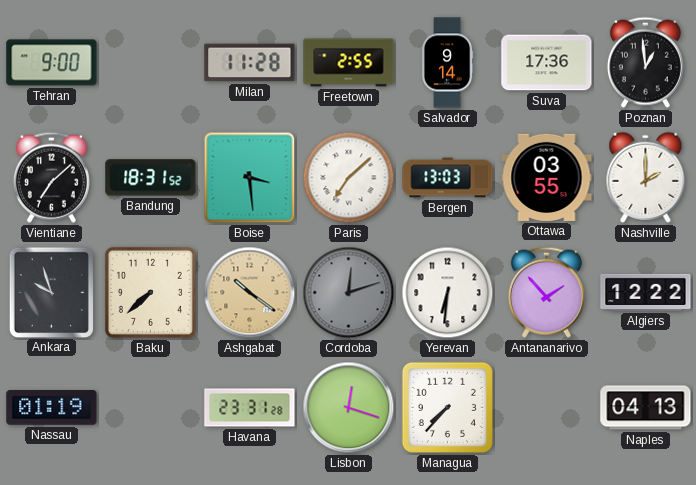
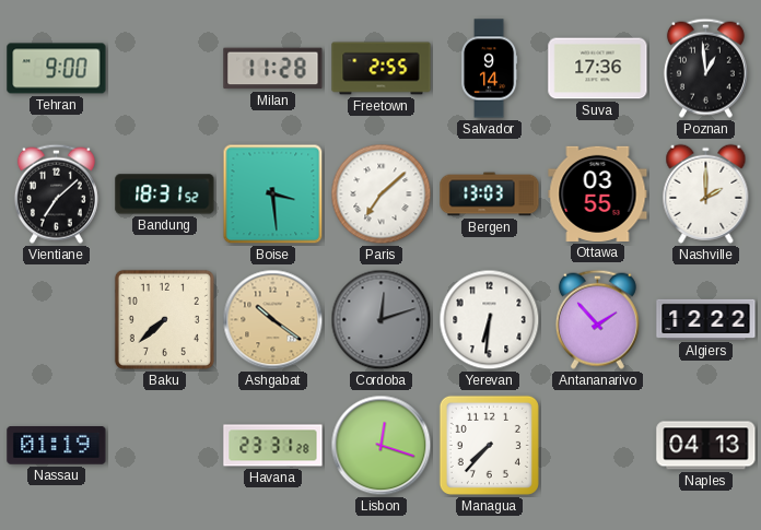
Ankara: 9:57 -> none
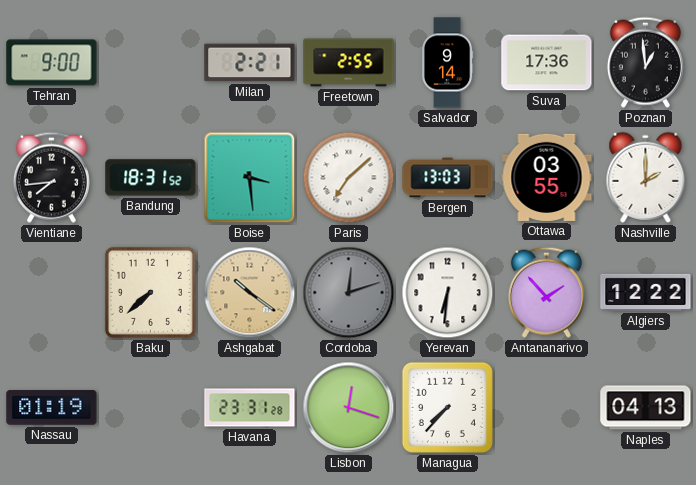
Milan: 11:28 -> 2:21
Vientiane: 7:08 -> 7:44
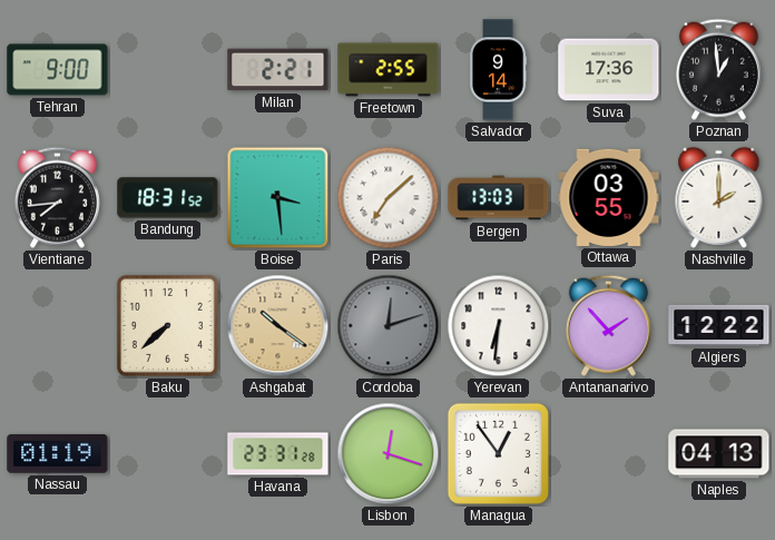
Managua: 7:37 -> 12:54
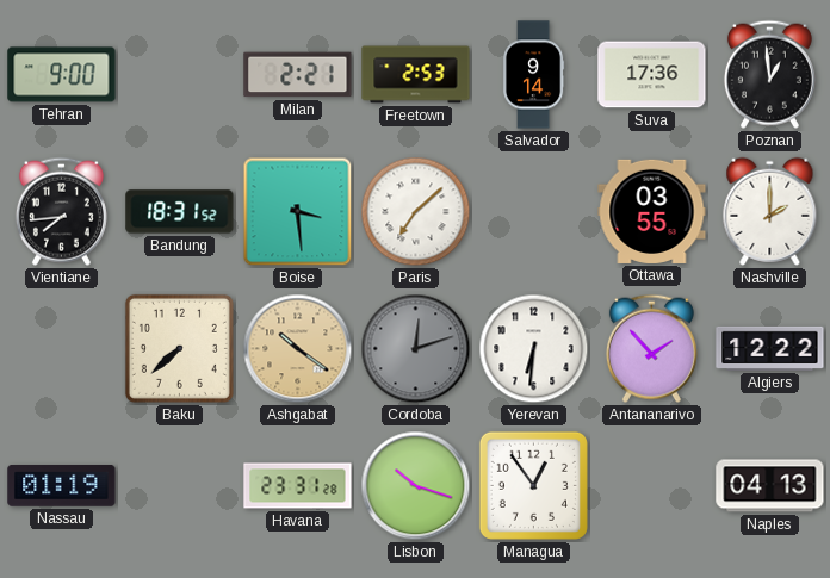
Freetown: 2:55 -> 2:53
Bergen: 13:03 -> none
Lisbon: 12:18 -> 10:18
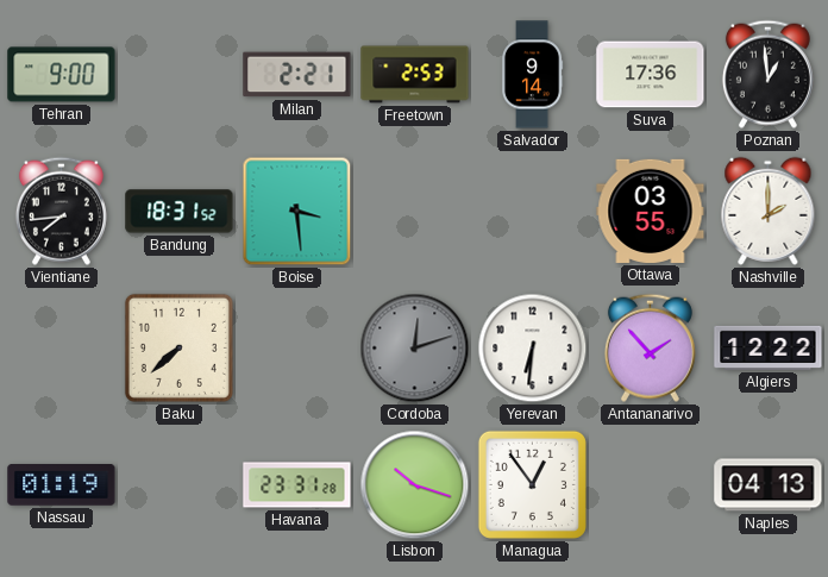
Paris: 7:08 -> none
Ashgabat: 10:21 -> none
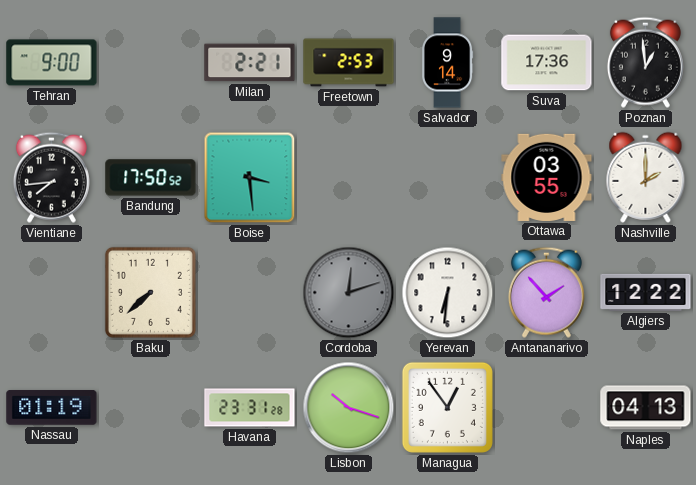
Bandung: 18:31 -> 17:50
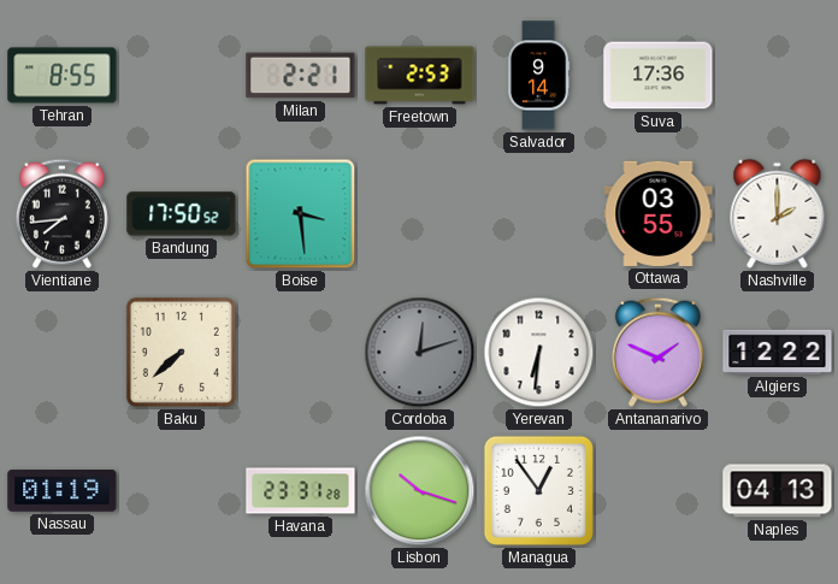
Tehran: 9:00 -> 8:55
Poznan: 12:59 -> none
Antananarivo: 1:53 -> 1:49
